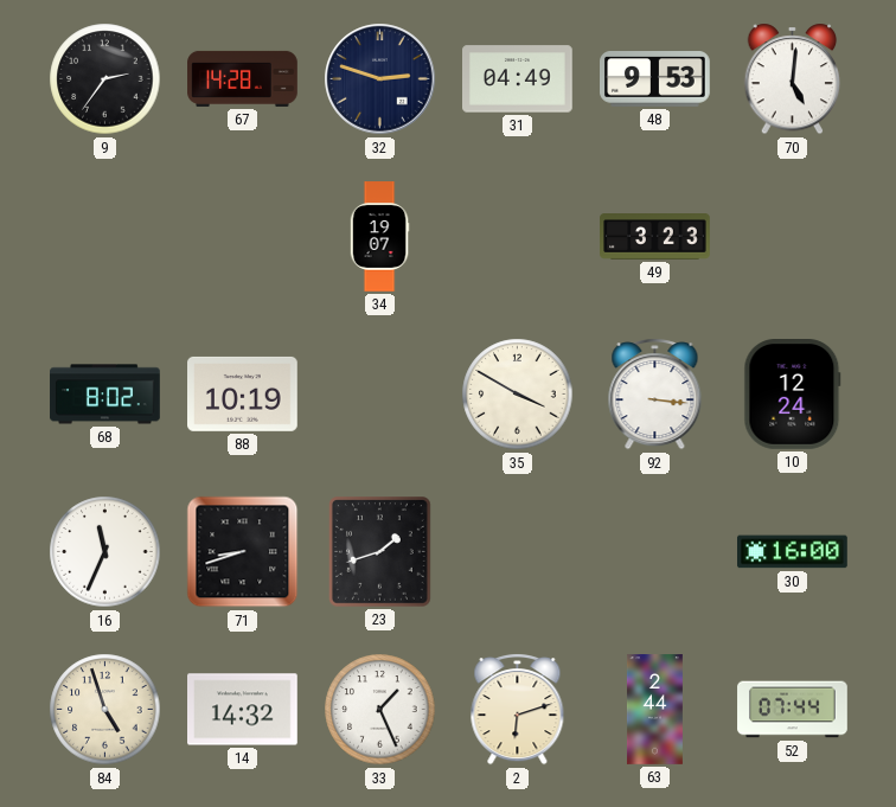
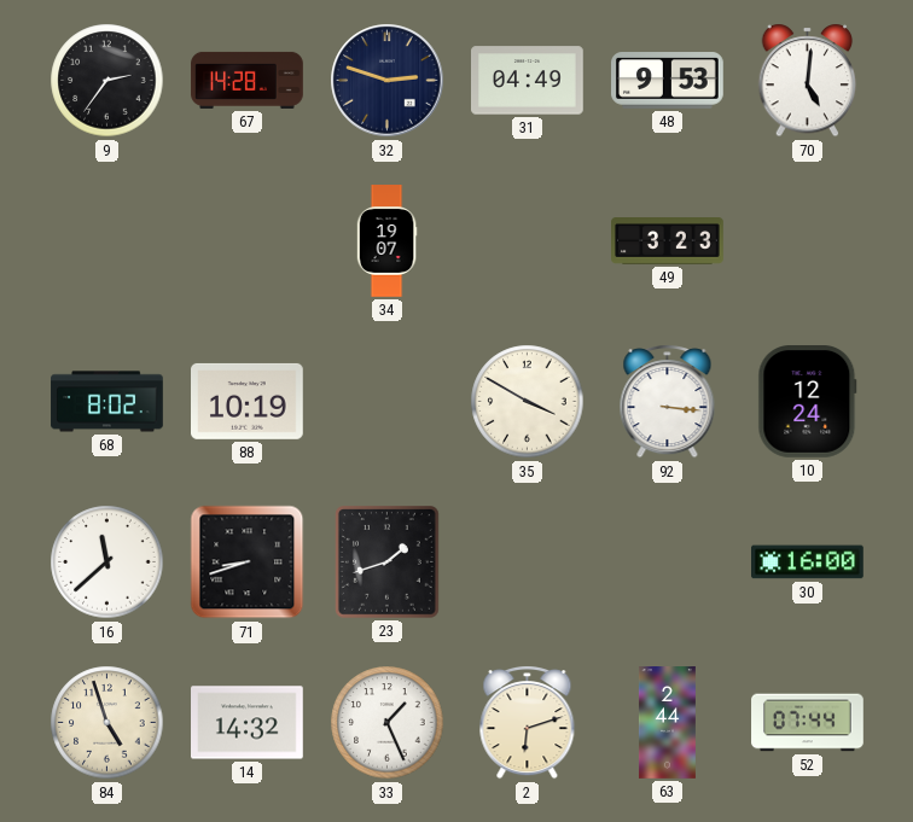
16: 11:34 -> 11:38
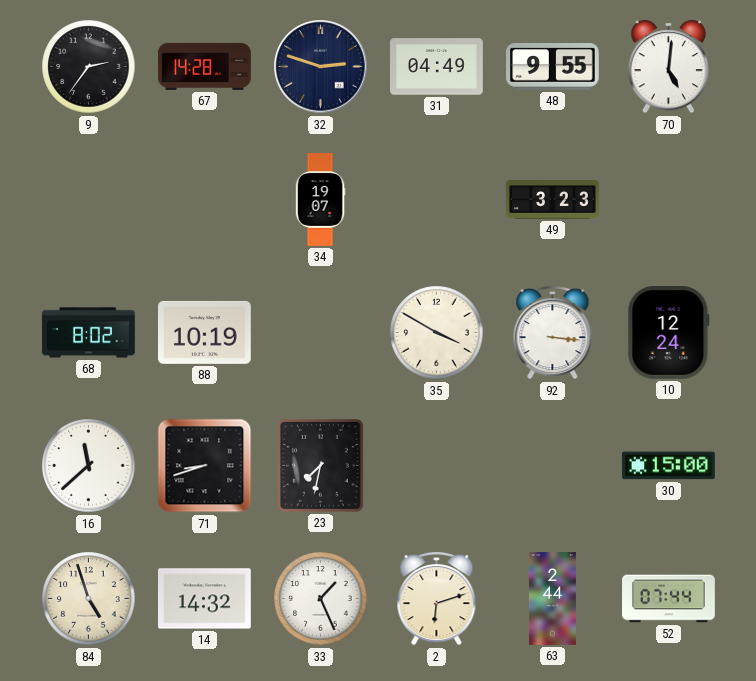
48: 9:53 -> 9:55
23: 1:42 -> 7:32
30: 16:00 -> 15:00
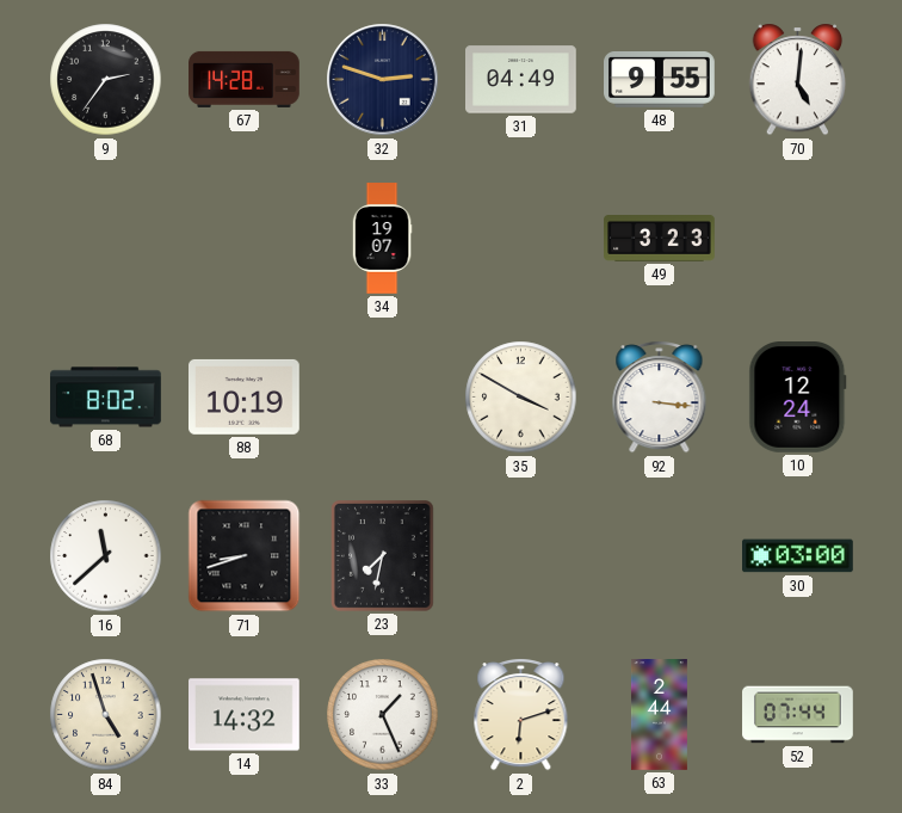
30: 15:00 -> 03:00
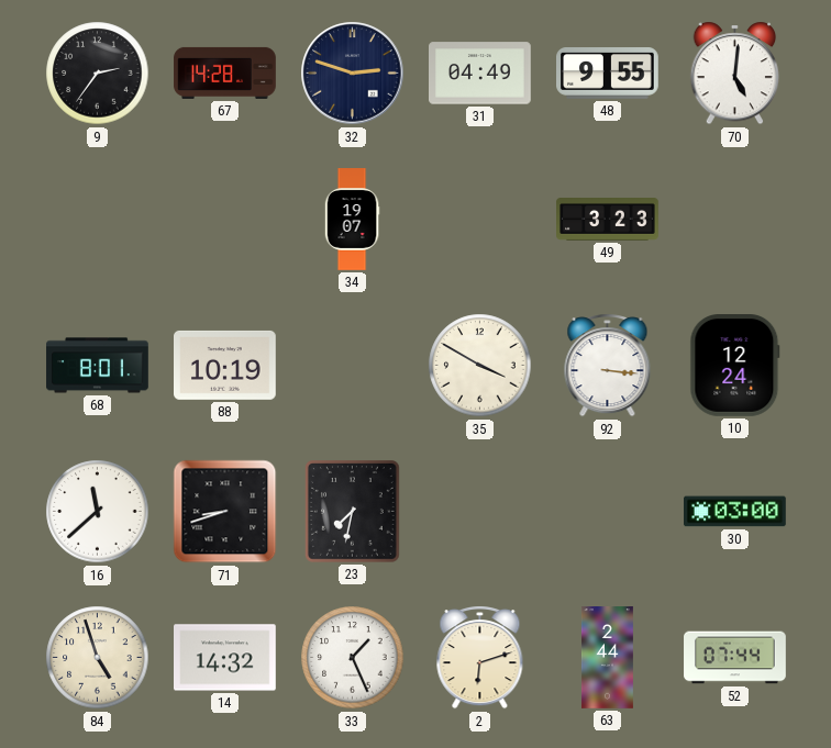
68: 8:02 -> 8:01
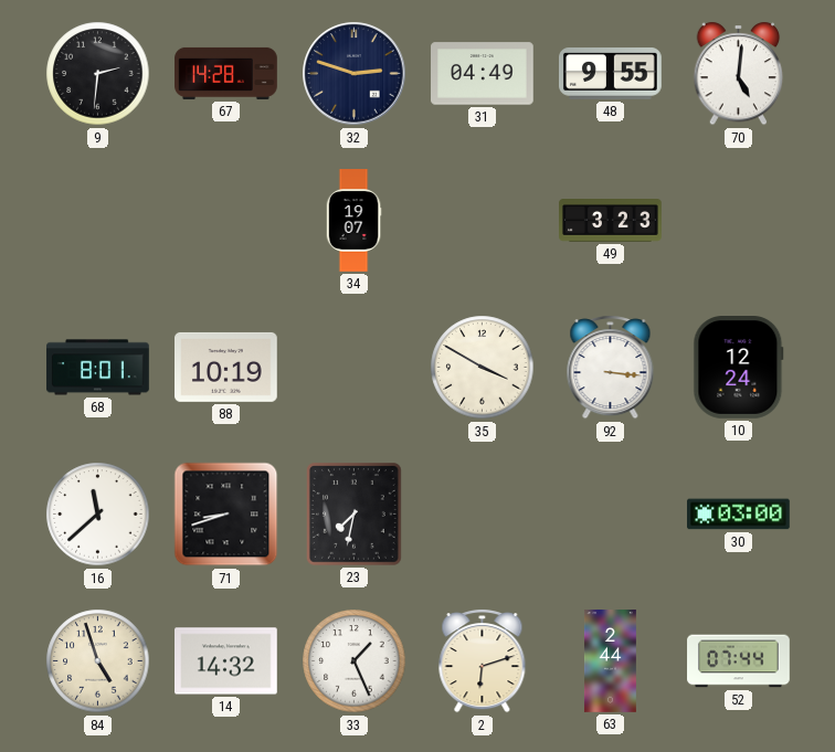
9: 2:36 -> 2:31
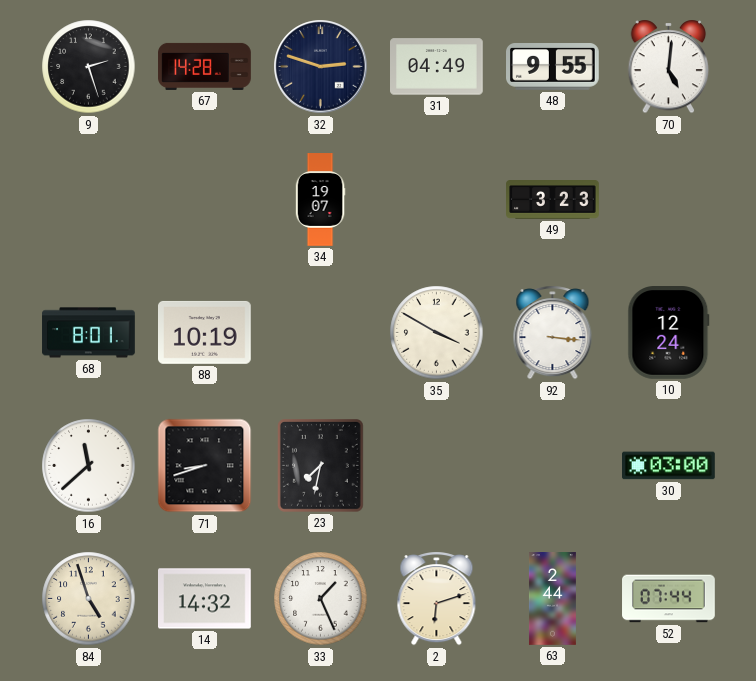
9: 2:31 -> 2:27
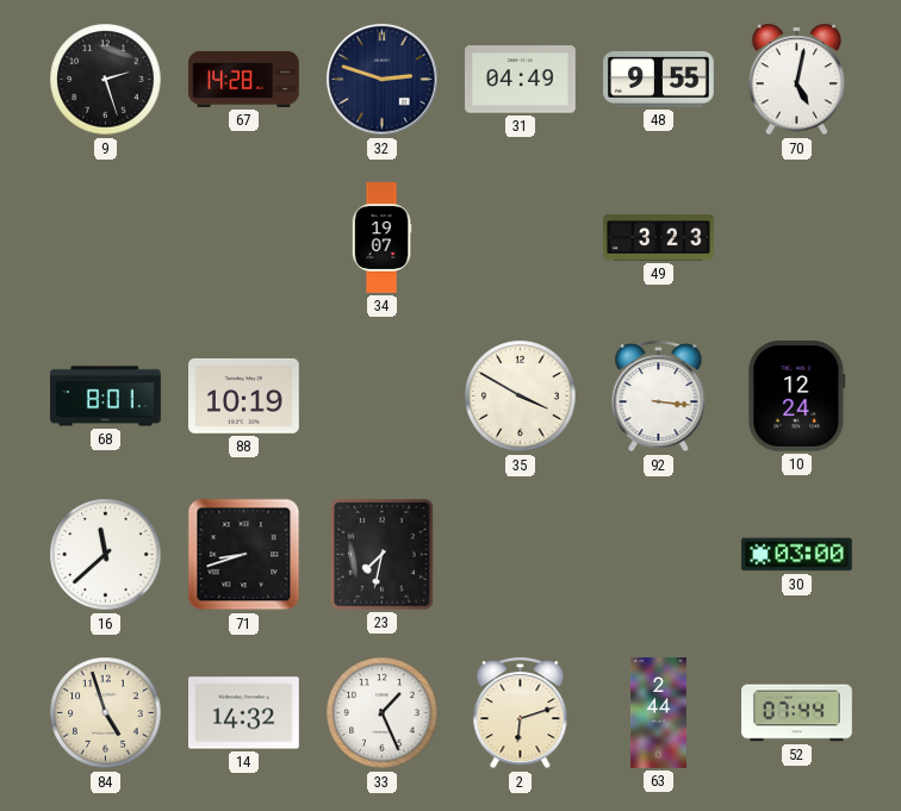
70: 5:01 -> 5:02
